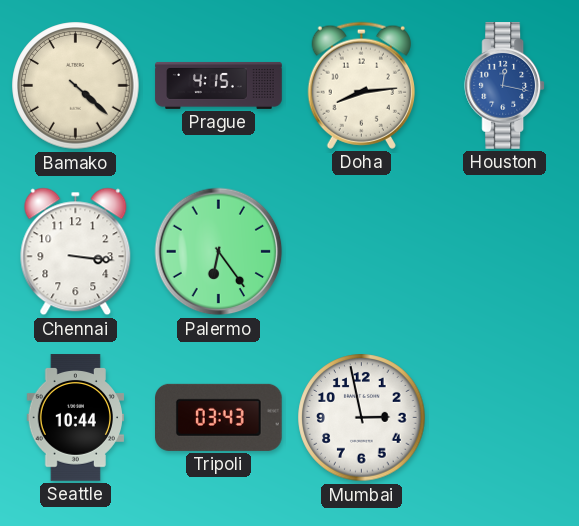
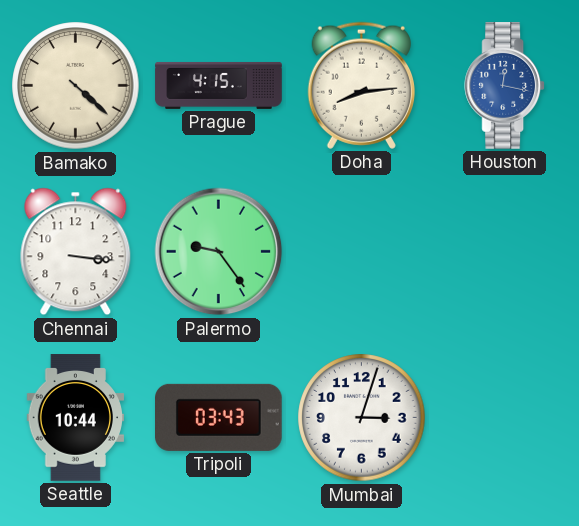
Palermo: 6:24 -> 9:24
Mumbai: 2:58 -> 3:03
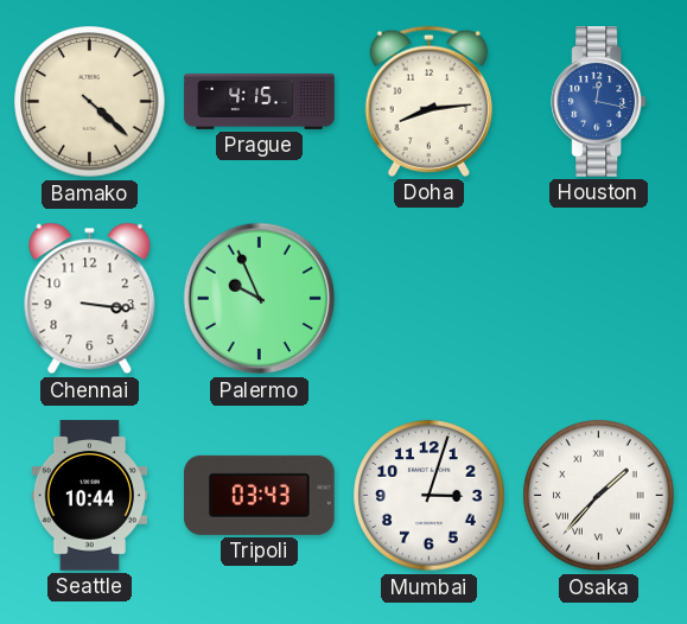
Palermo: 9:24 -> 9:56
Osaka: none -> 1:37
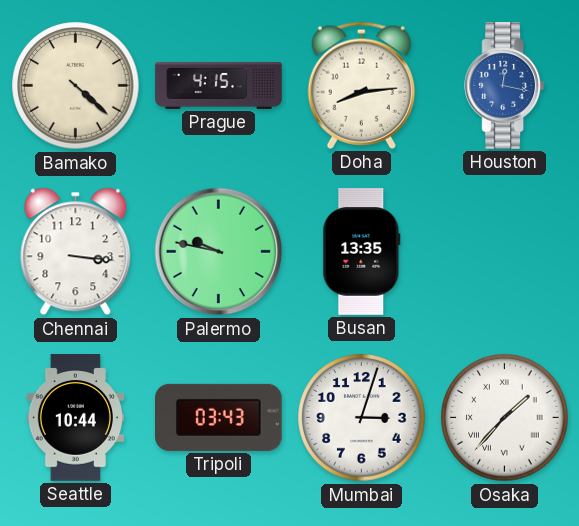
Palermo: 9:56 -> 9:47
Busan: none -> 13:35
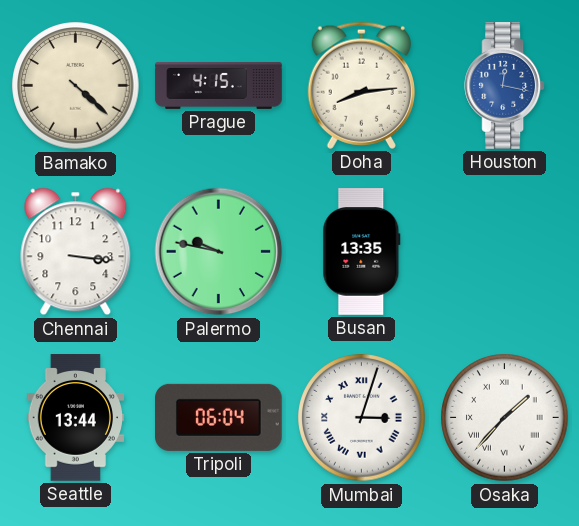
Seattle: 10:44 -> 13:44
Tripoli: 03:43 -> 06:04
Mumbai numerals: Arabic -> Roman
